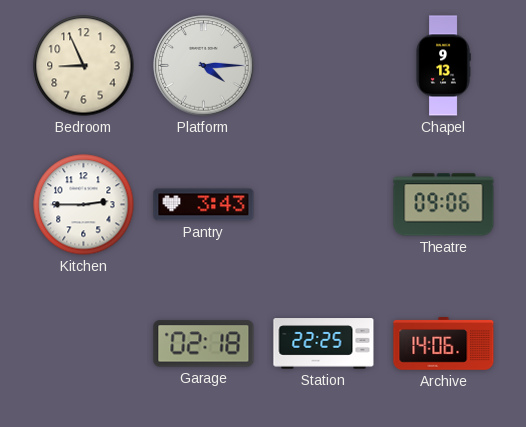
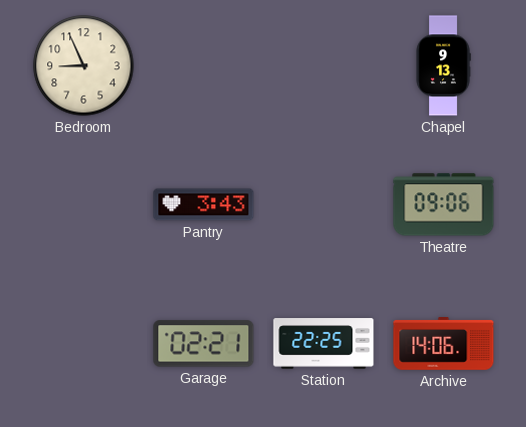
Platform: 4:15 -> none
Kitchen: 2:45 -> none
Garage: 02:18 -> 02:21
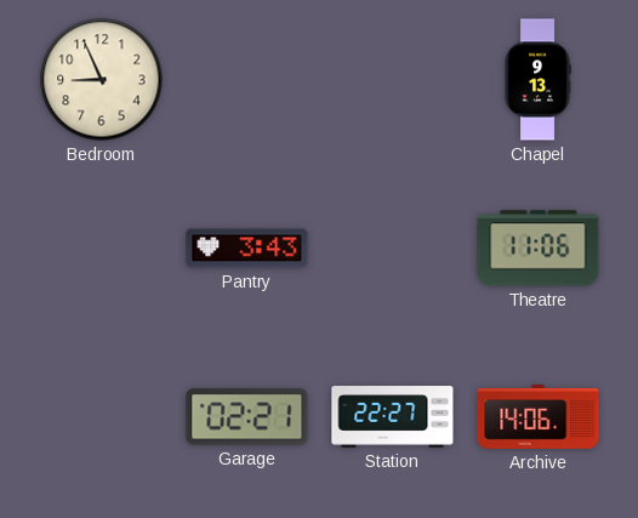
Theatre: 09:06 -> 11:06
Station: 22:25 -> 22:27
